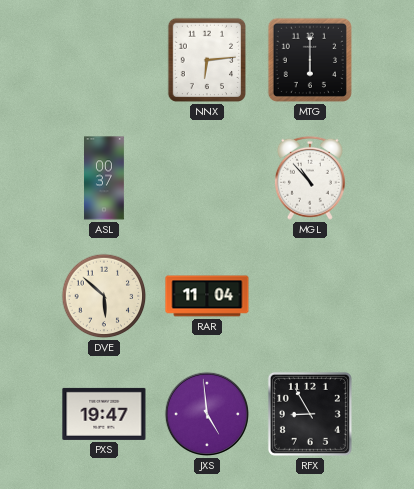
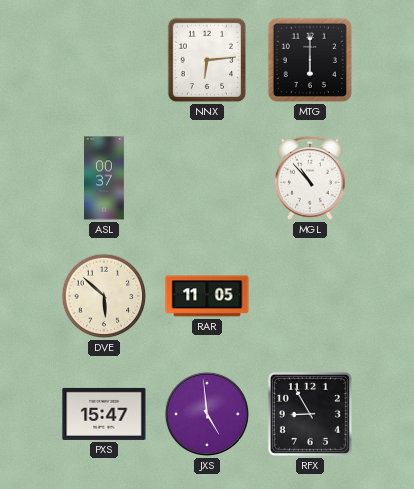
RAR: 11:04 -> 11:05
PXS: 19:47 -> 15:47
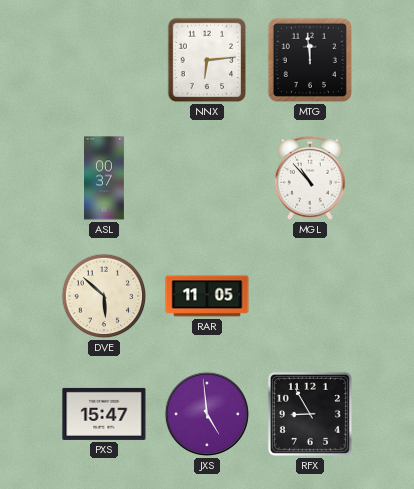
MTG: 6:00 -> 11:59
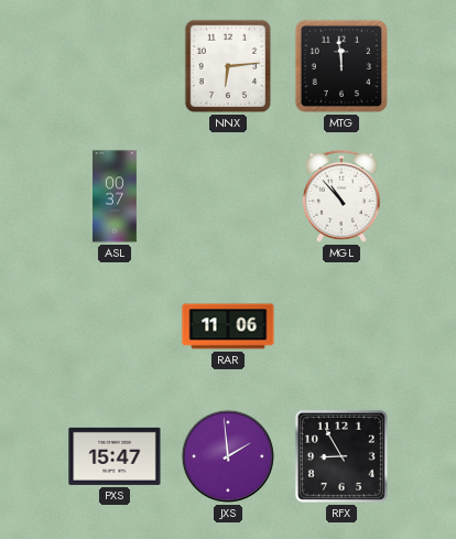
DVE: 5:52 -> none
RAR: 11:05 -> 11:06
JXS: 4:59 -> 1:59
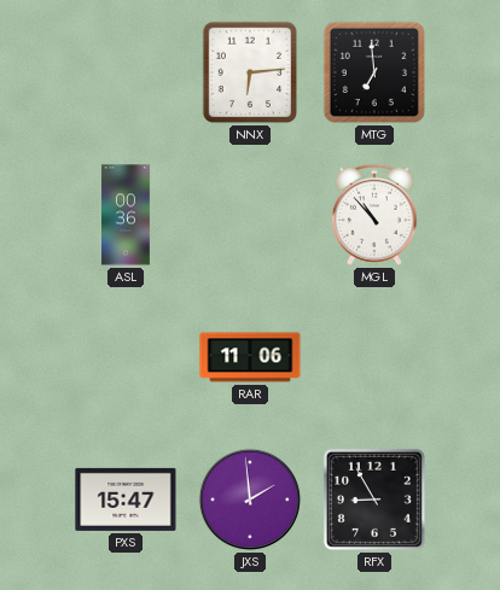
MTG: 11:59 -> 6:59
ASL: 00:37 -> 00:36
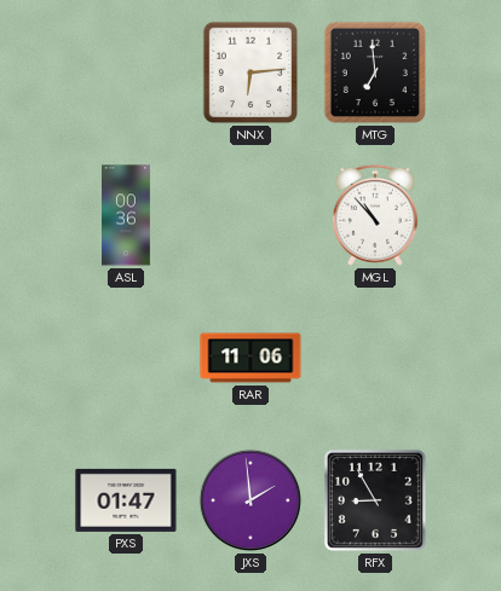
PXS: 15:47 -> 01:47
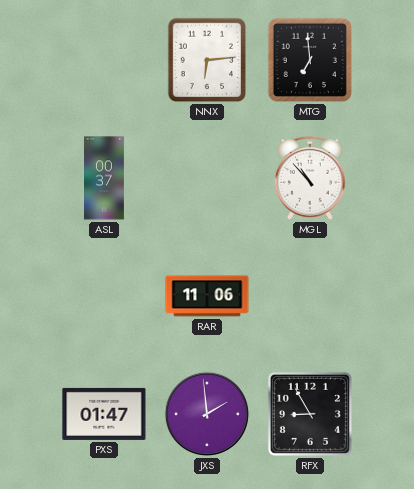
ASL: 00:36 -> 00:37
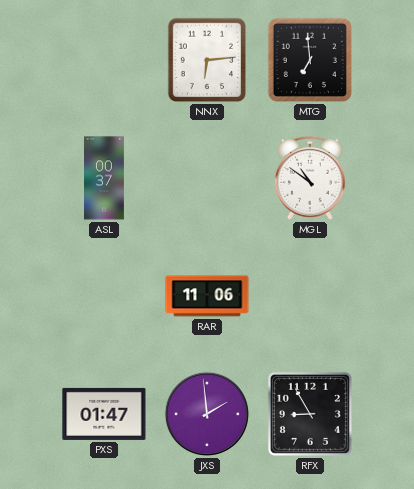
MGL: 10:53 -> 10:51
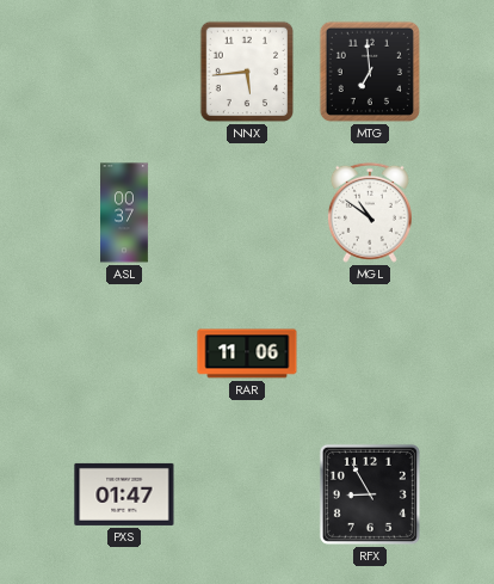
NNX: 6:14 -> 5:44
JXS: 1:59 -> none
